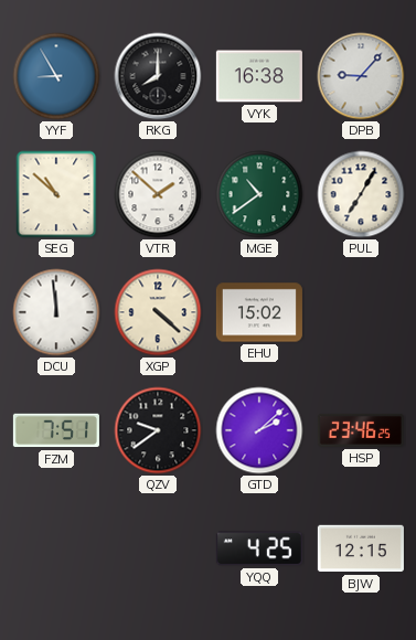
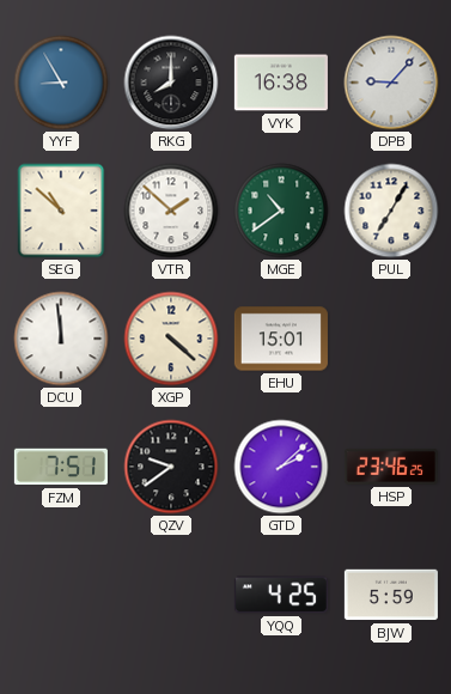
EHU: 15:02 -> 15:01
BJW: 12:15 -> 5:59
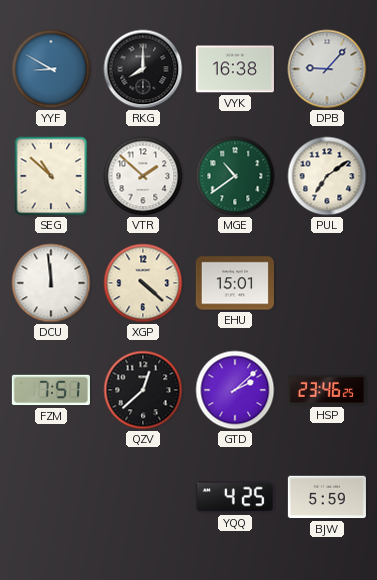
YYF: 8:55 -> 8:50
PUL: 7:05 -> 7:09
QZV: 9:39 -> 12:38
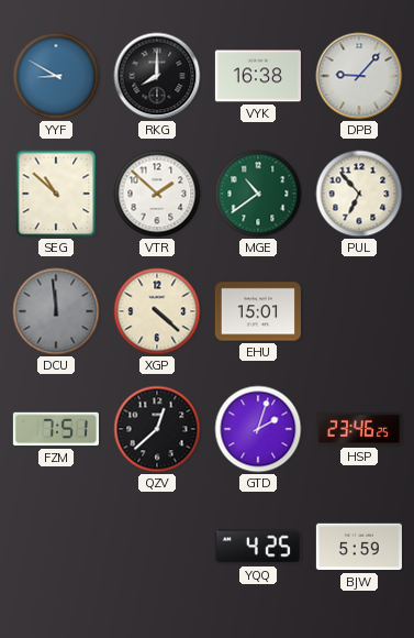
PUL: 7:09 -> 6:53
DCU dial: white -> grey
GTD: 2:08 -> 2:03
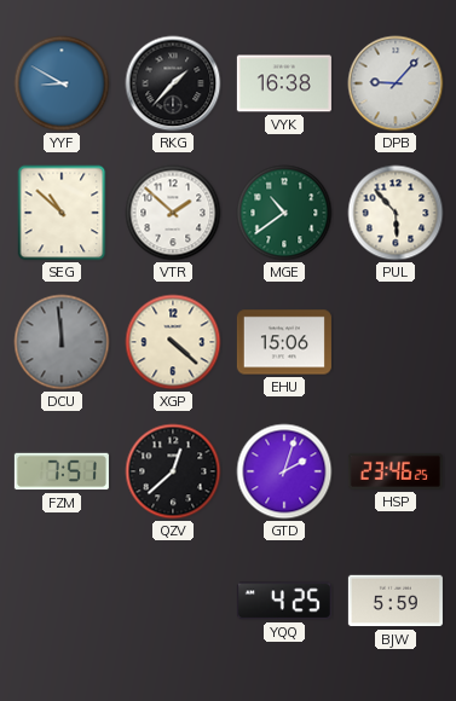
RKG: 8:00 -> 1:37
PUL: 6:53 -> 5:53
EHU: 15:01 -> 15:06
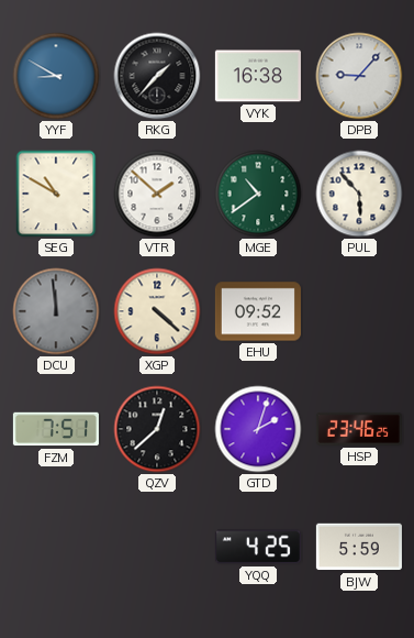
SEG: 10:52 -> 10:50
EHU: 15:06 -> 09:52
